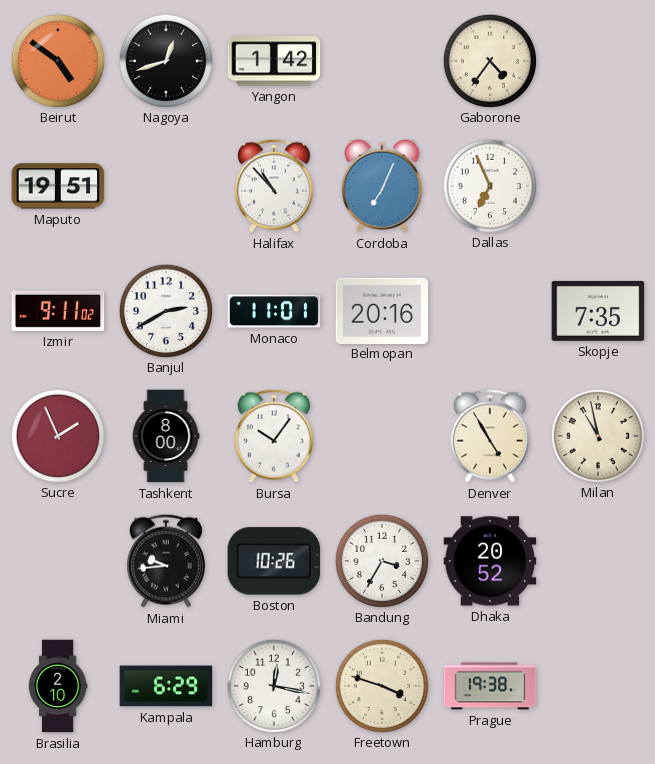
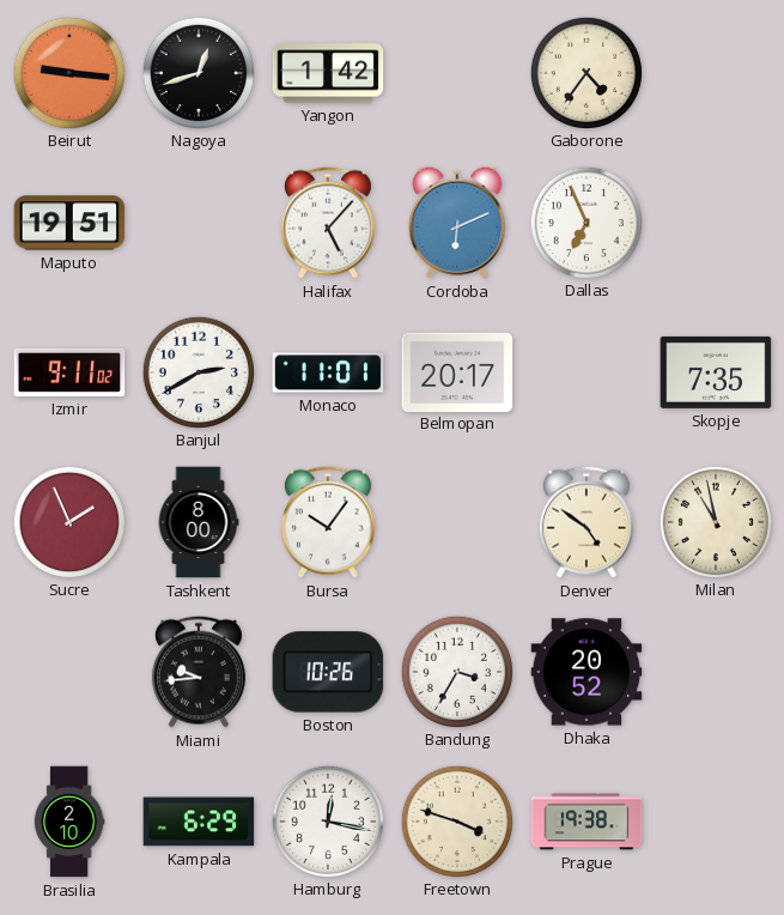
Beirut: 4:51 -> 9:16
Halifax: 10:53 -> 5:07
Cordoba: 7:04 -> 6:11
Belmopan: 20:16 -> 20:17
Denver: 4:55 -> 4:51
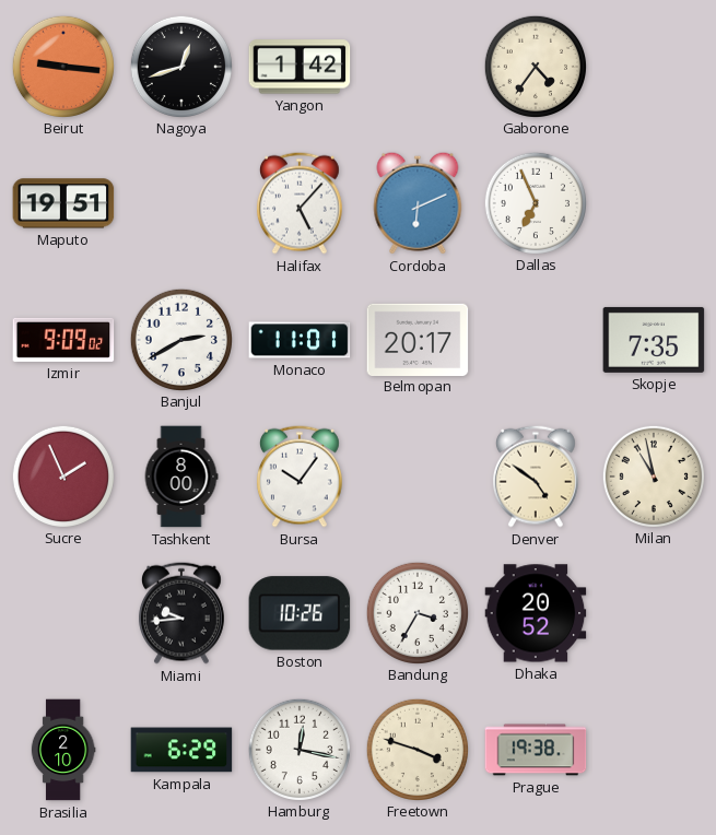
Izmir: 9:11 -> 9:09
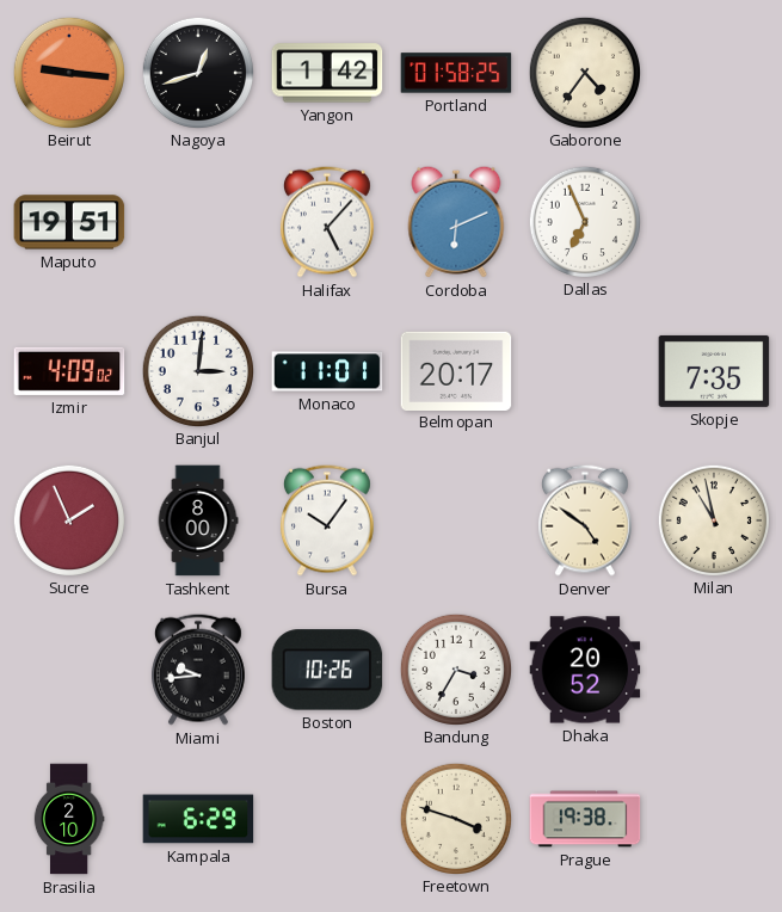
Portland: none -> 01:58
Izmir: 9:09 -> 4:09
Banjul: 2:40 -> 3:01
Hamburg: 12:17 -> none
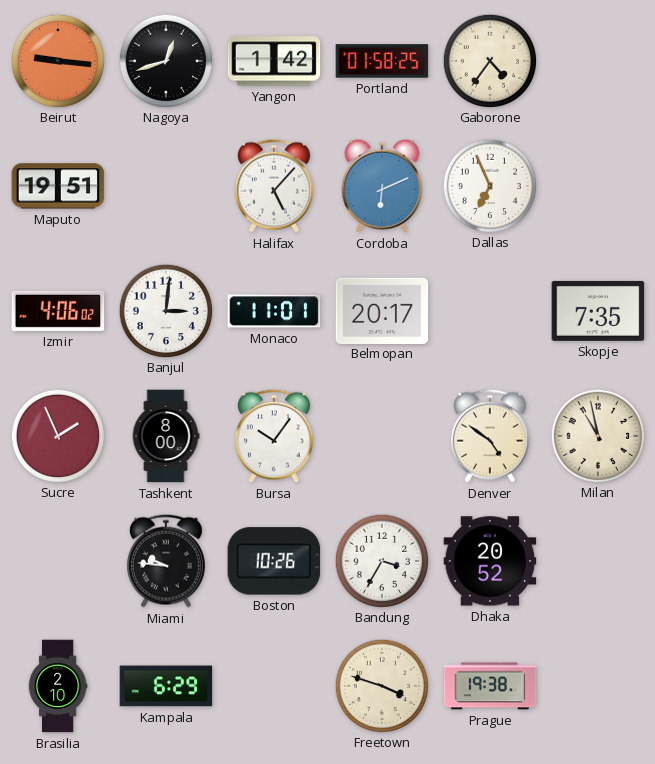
Izmir: 4:09 -> 4:06
Miami: 9:44 -> 9:46
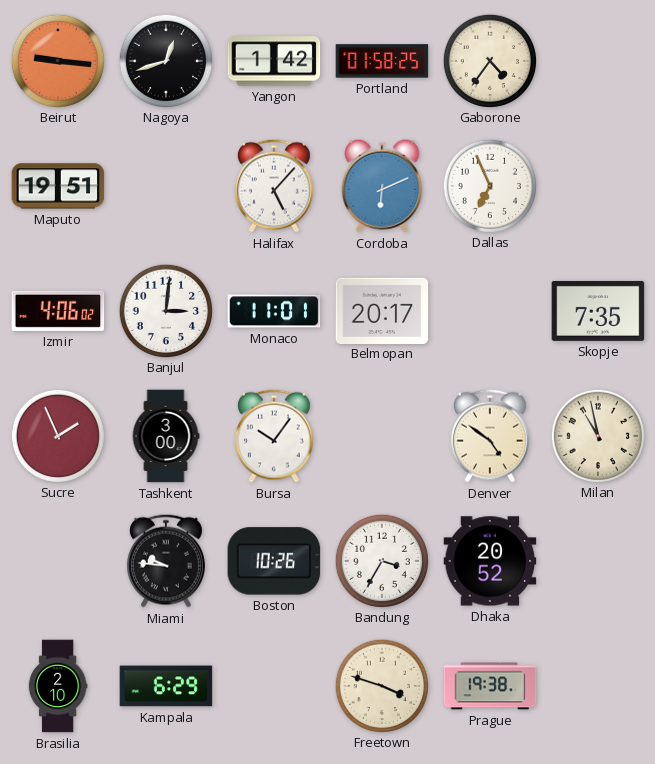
Tashkent: 8:00 -> 3:00
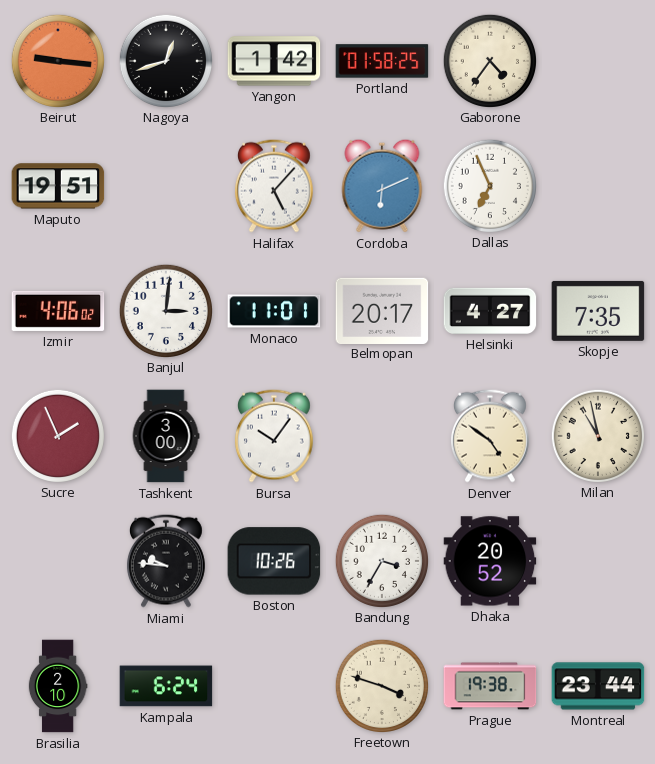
Helsinki: none -> 4:27
Kampala: 6:29 -> 6:24
Montreal: none -> 23:44
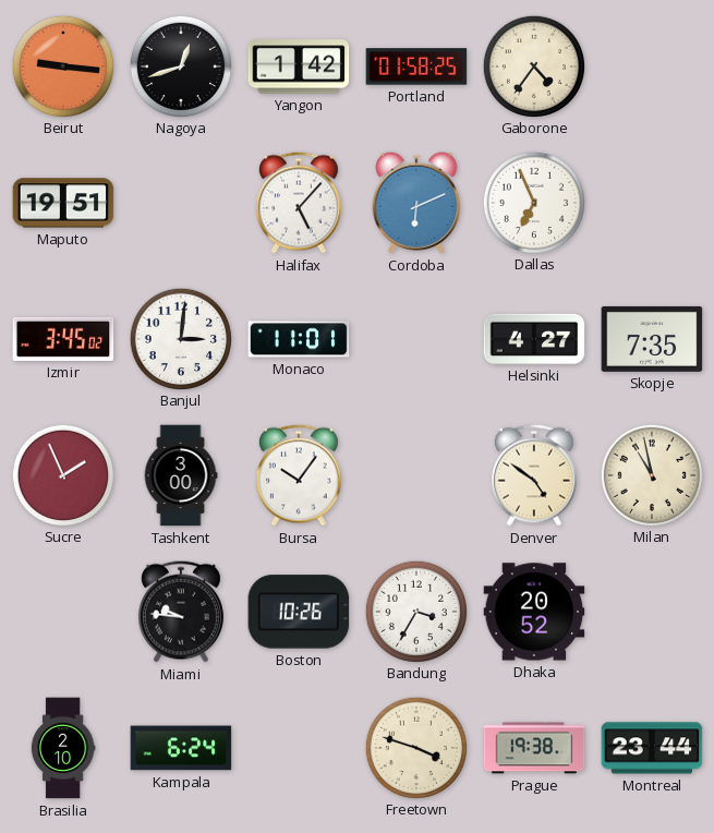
Izmir: 4:06 -> 3:45
Belmopan: 20:17 -> none
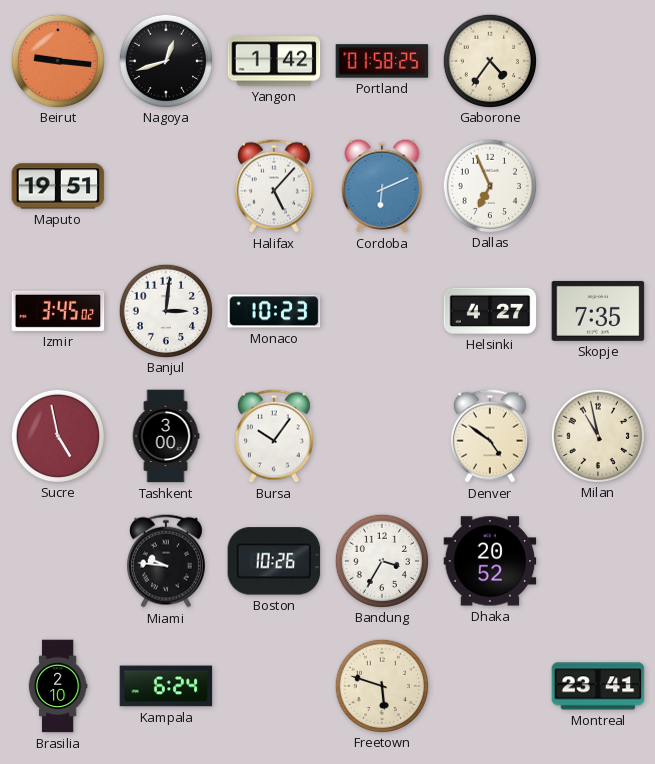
Monaco: 11:01 -> 10:23
Sucre: 1:56 -> 4:58
Freetown: 3:48 -> 5:48
Prague: 19:38 -> none
Montreal: 23:44 -> 23:41
